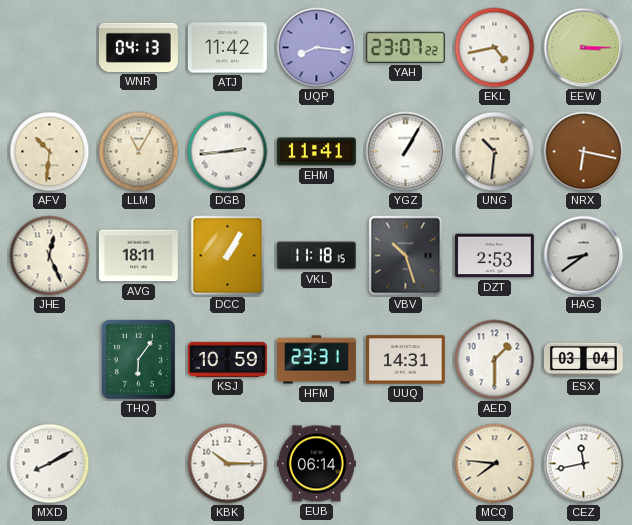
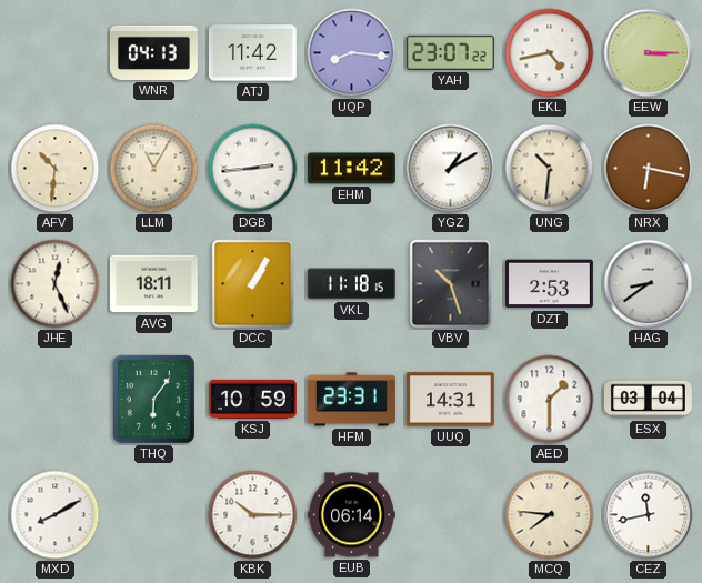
EHM: 11:41 -> 11:42
YGZ: 1:05 -> 1:10
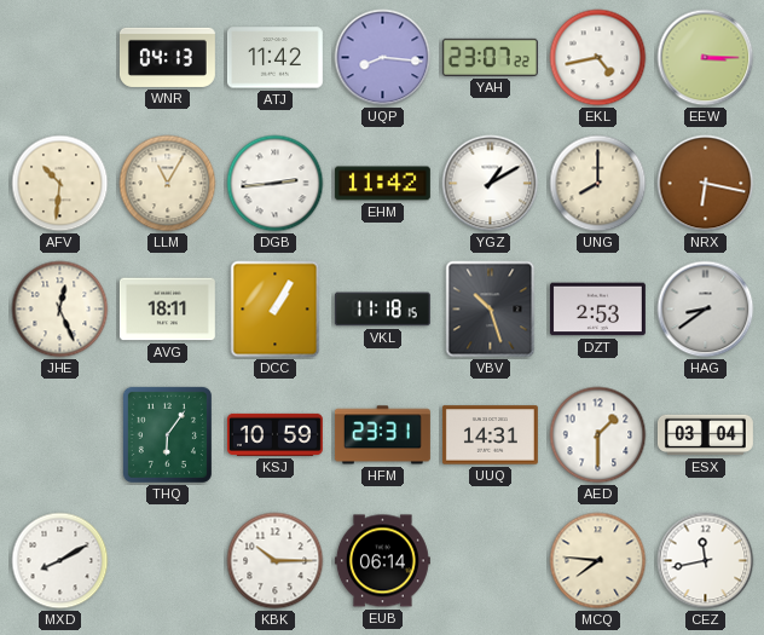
UNG: 10:31 -> 8:00
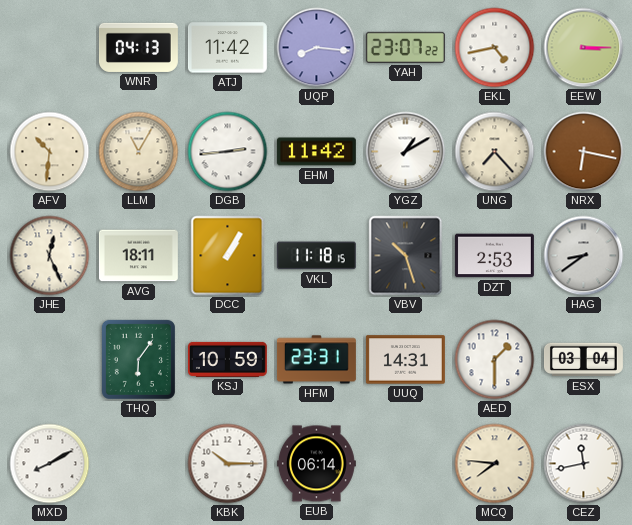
UNG: 8:00 -> 7:23
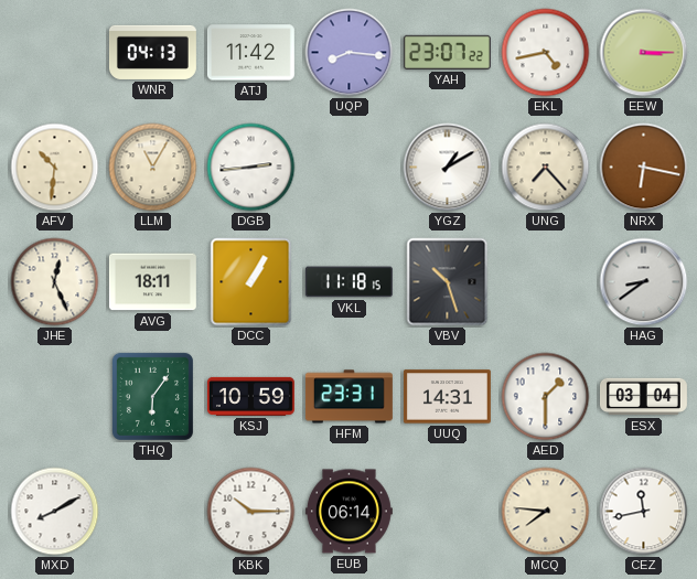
EHM: 11:42 -> none
DZT: 2:53 -> none
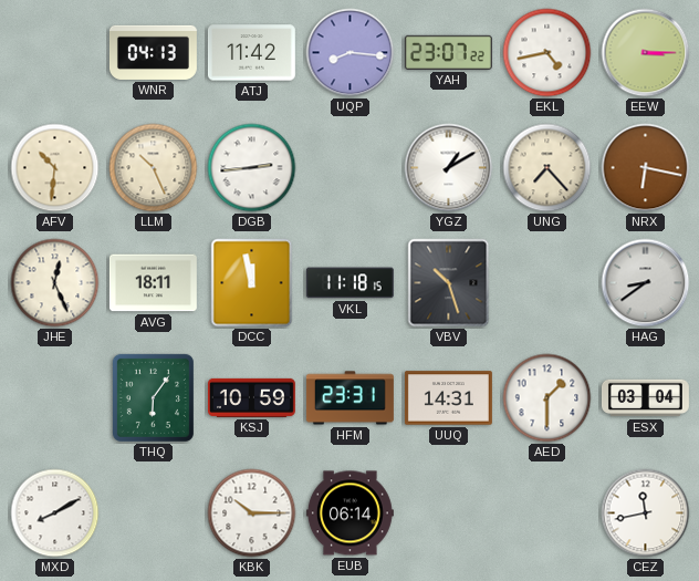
LLM: 11:05 -> 10:26
DCC: 1:05 -> 11:58
MCQ: 7:46 -> none
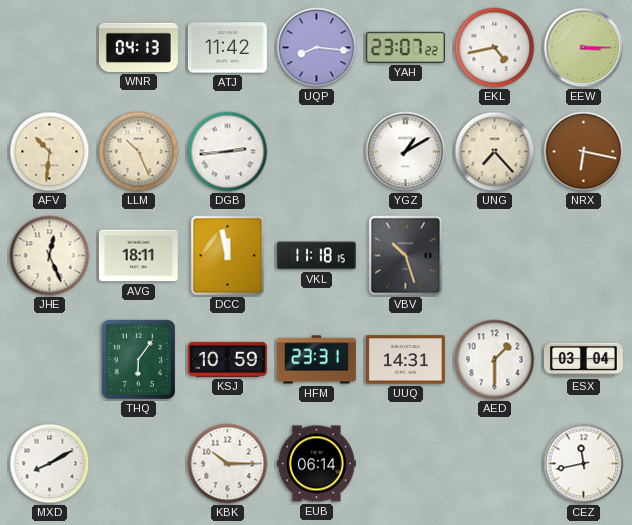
HAG: 8:39 -> none
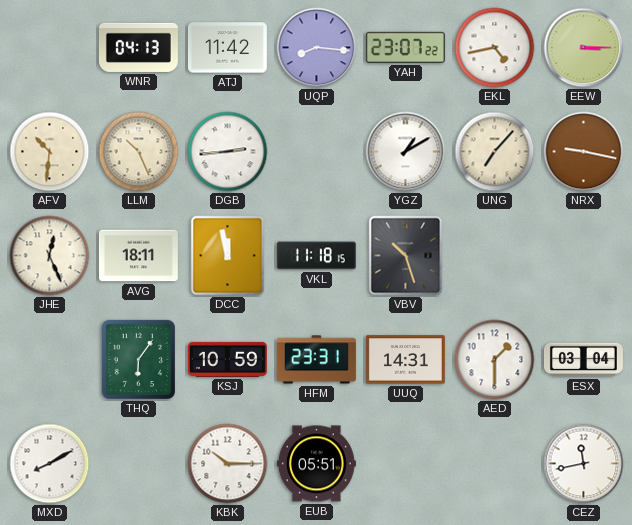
UNG: 7:23 -> 7:07
NRX: 6:17 -> 9:17
EUB: 06:14 -> 05:51
